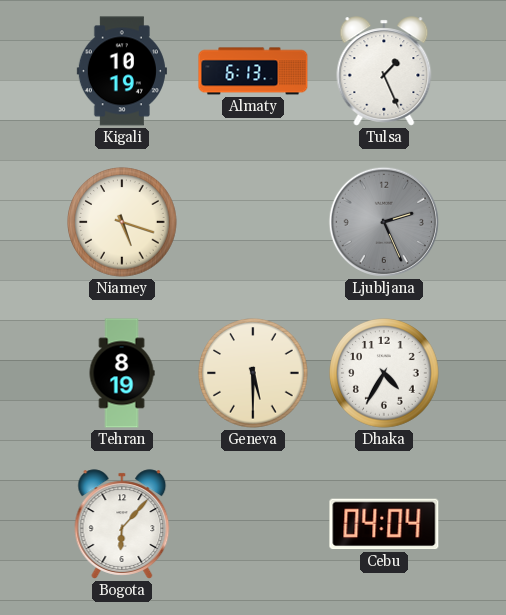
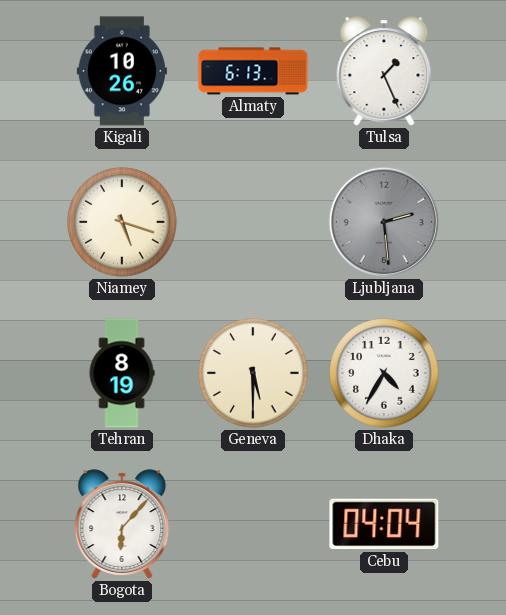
Kigali: 10:19 -> 10:26
Ljubljana: 2:26 -> 2:29
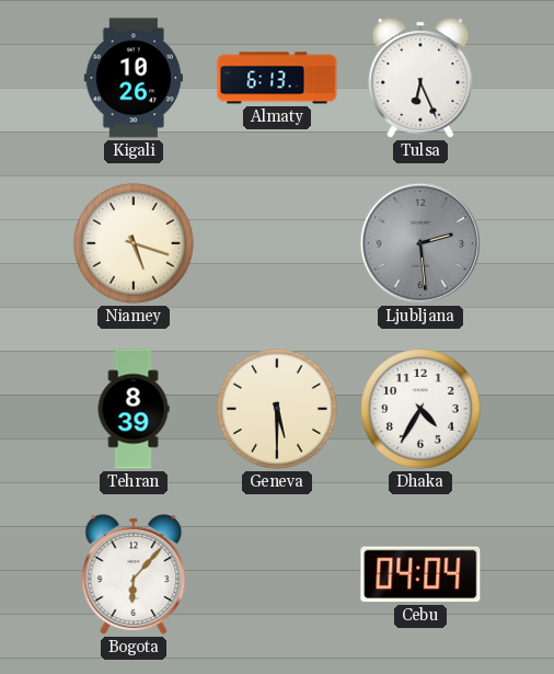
Tulsa: 1:26 -> 6:26
Tehran: 8:19 -> 8:39
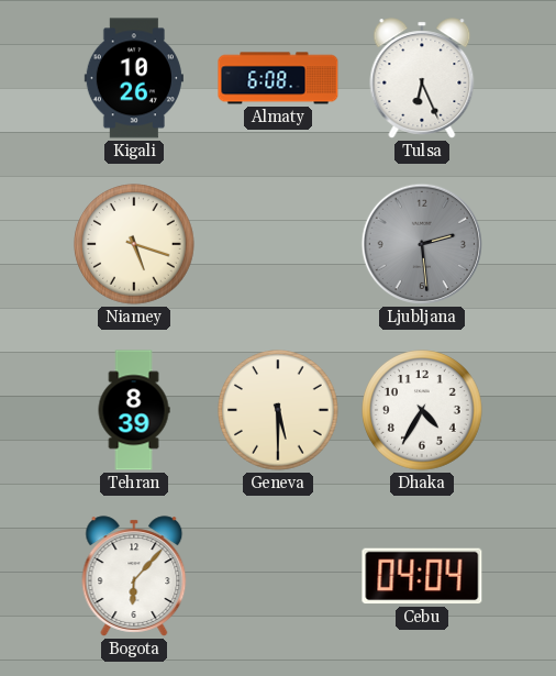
Almaty: 6:13 -> 6:08
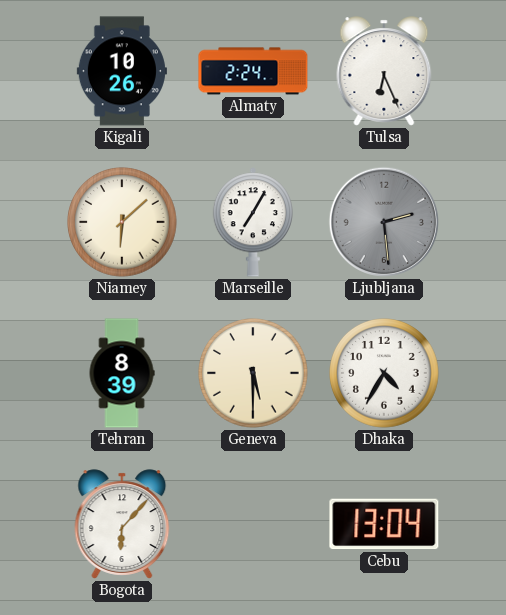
Almaty: 6:08 -> 2:24
Niamey: 5:18 -> 6:08
Marseille: none -> 7:05
Cebu: 04:04 -> 13:04
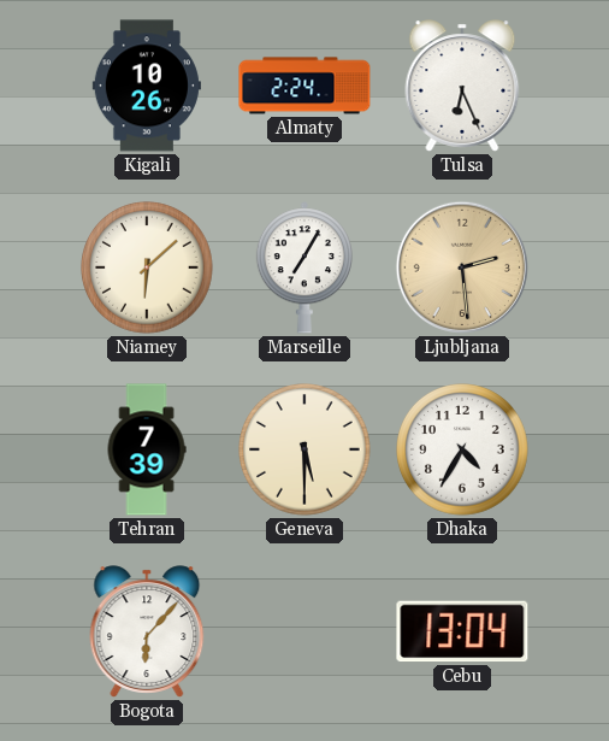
Ljubljana dial: grey -> champagne
Tehran: 8:39 -> 7:39
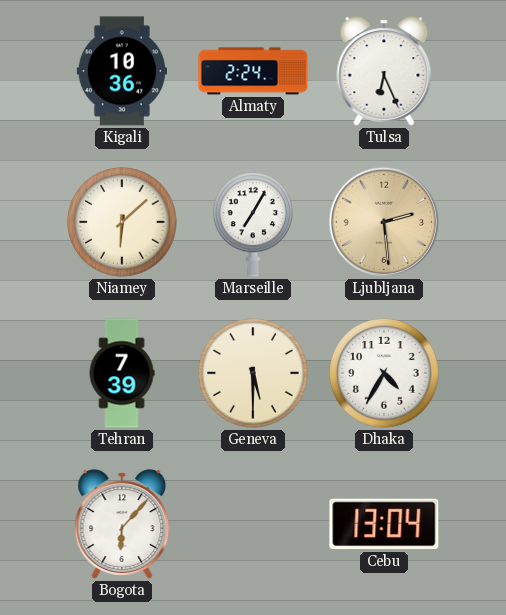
Kigali: 10:26 -> 10:36
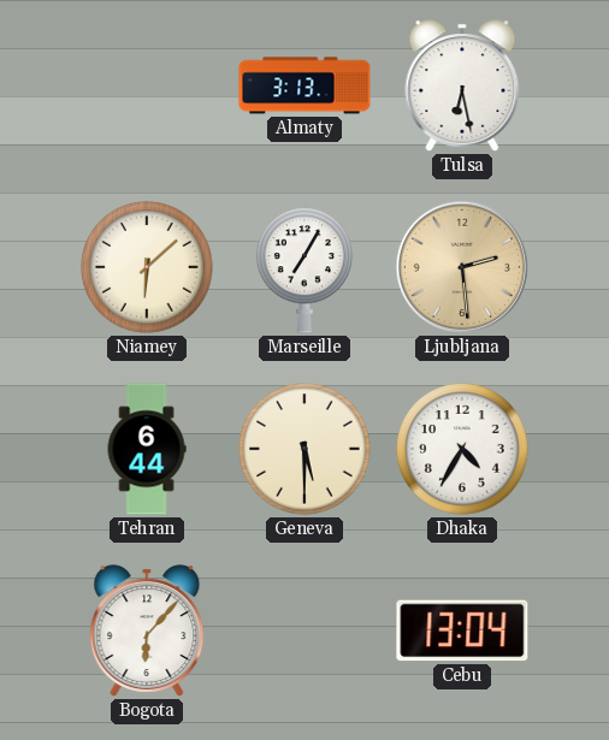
Kigali: 10:36 -> none
Almaty: 2:24 -> 3:13
Tulsa: 6:26 -> 6:28
Tehran: 7:39 -> 6:44
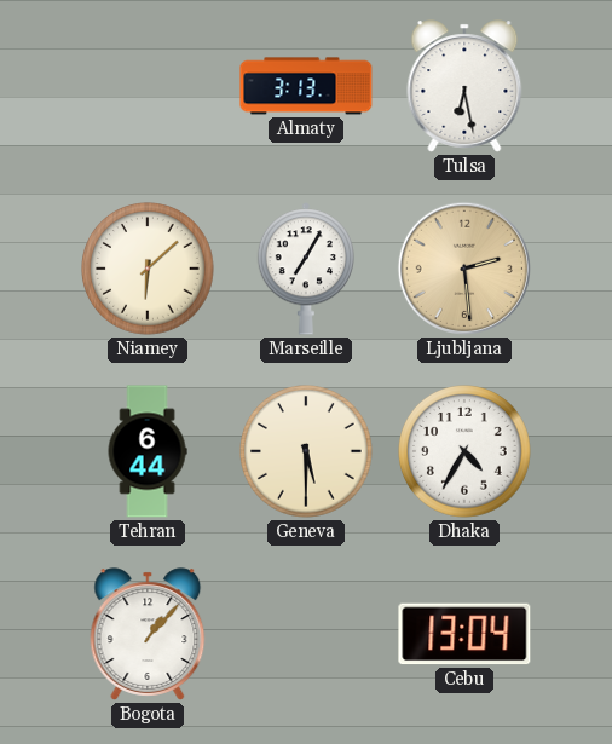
Bogota: 6:07 -> 1:07
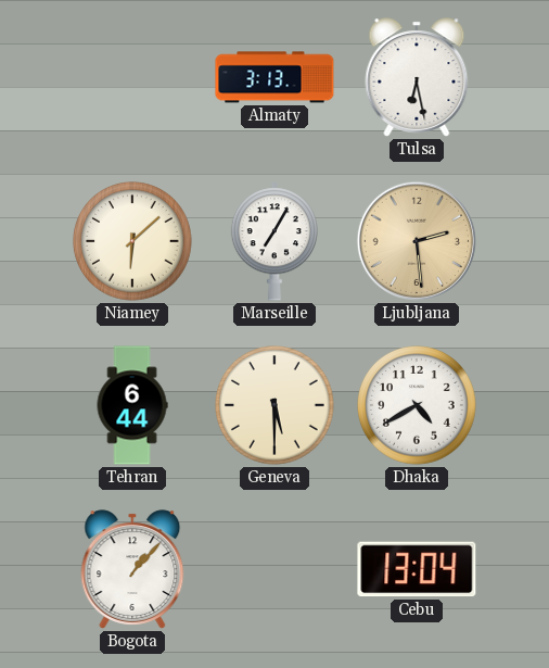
Dhaka: 4:35 -> 4:40
